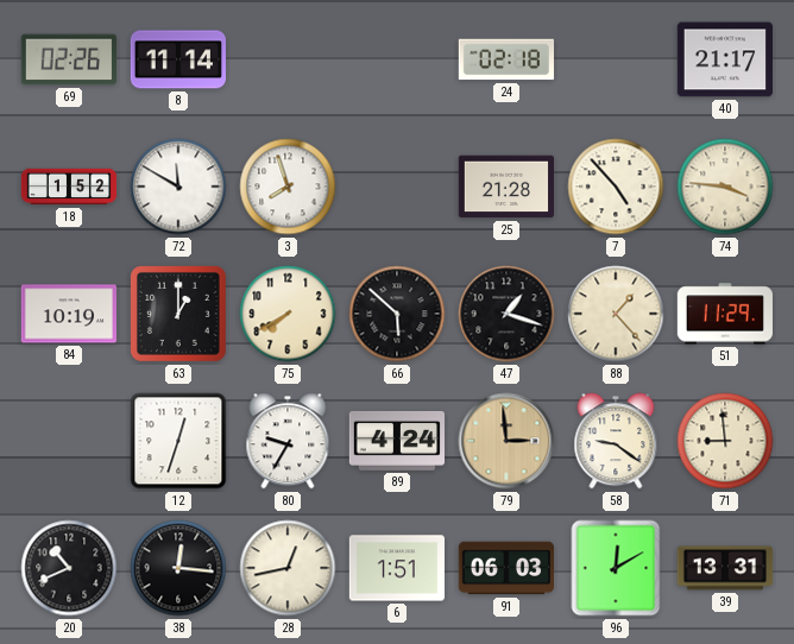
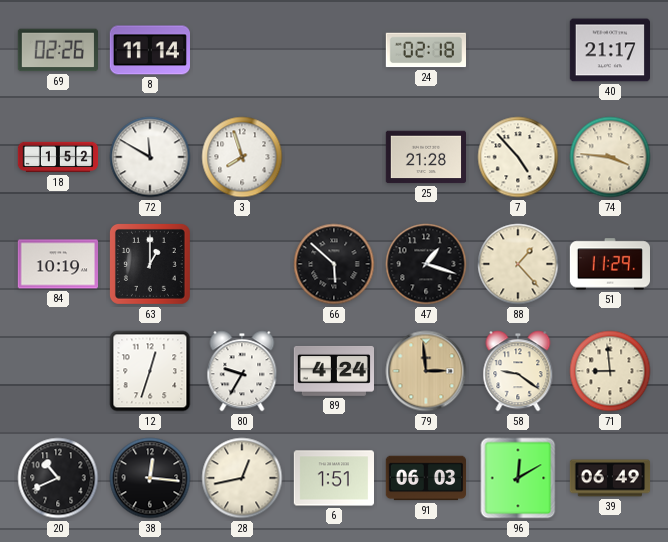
75: 7:40 -> none
39: 13:31 -> 06:49
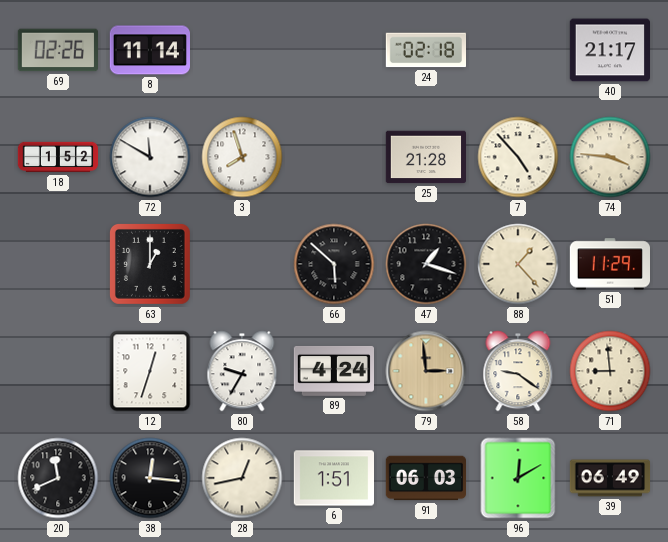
84: 10:19 -> none
20: 10:41 -> 11:41
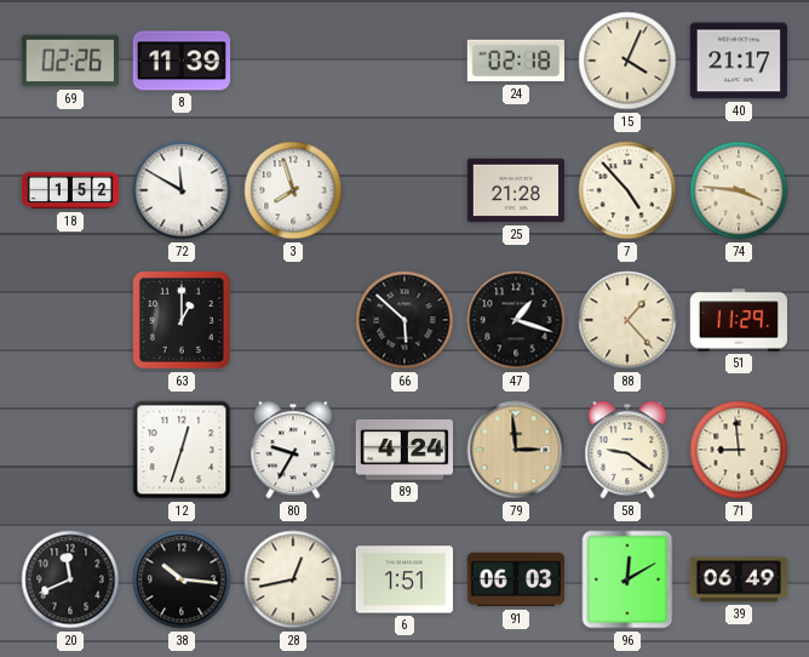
8: 11:14 -> 11:39
15: none -> 4:04
38: 12:16 -> 10:16
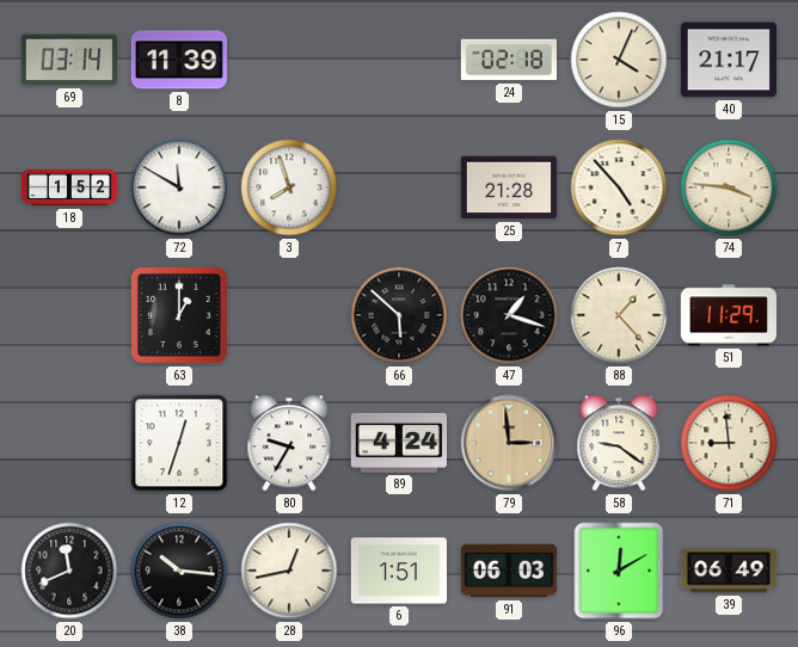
69: 02:26 -> 03:14
